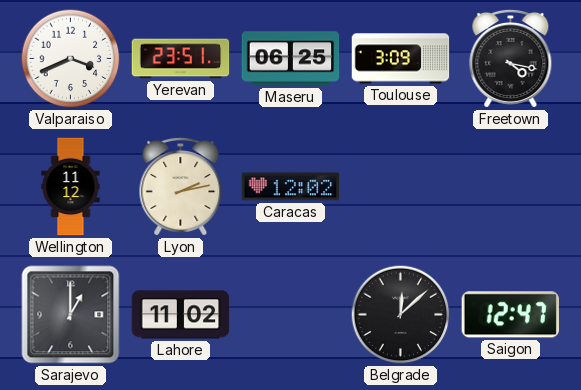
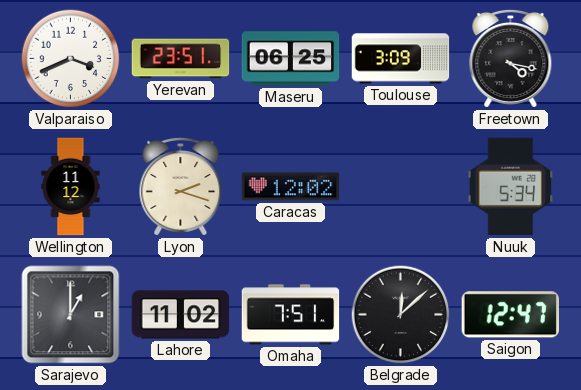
Lyon: 2:13 -> 2:18
Nuuk: none -> 5:34
Omaha: none -> 7:51
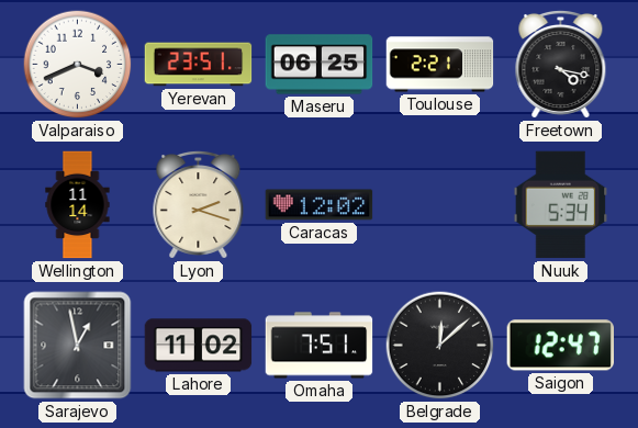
Toulouse: 3:09 -> 2:21
Wellington: 11:12 -> 11:14
Sarajevo: 1:00 -> 12:58
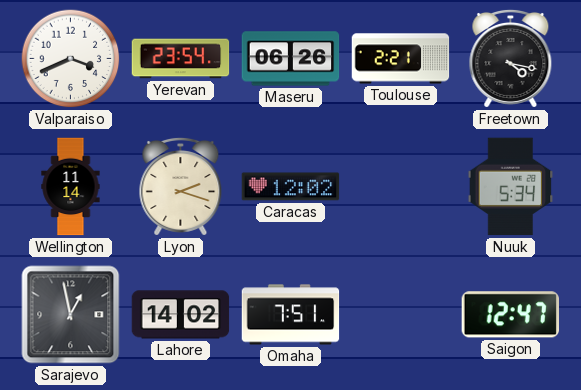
Yerevan: 23:51 -> 23:54
Maseru: 06:25 -> 06:26
Lahore: 11:02 -> 14:02
Belgrade: 12:08 -> none
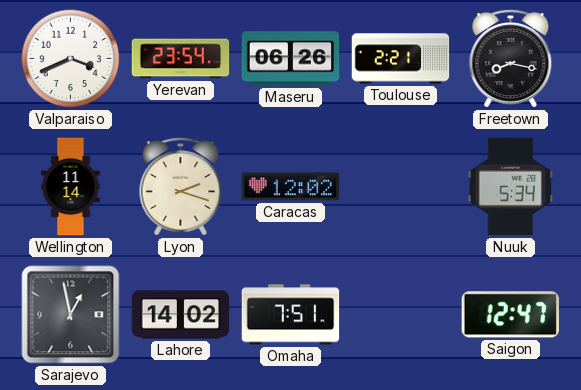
Freetown: 4:17 -> 8:17
